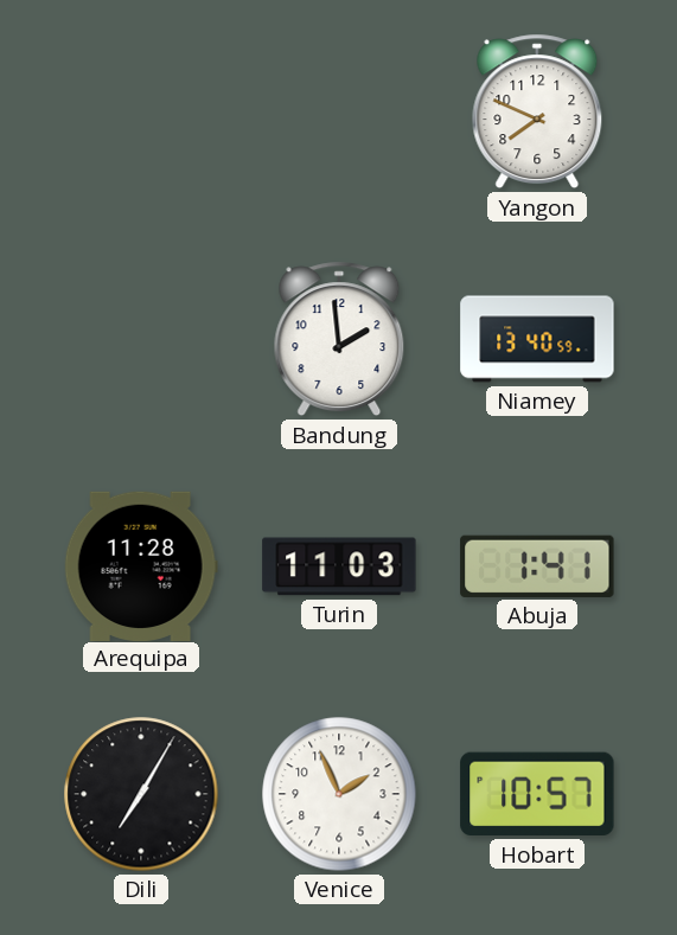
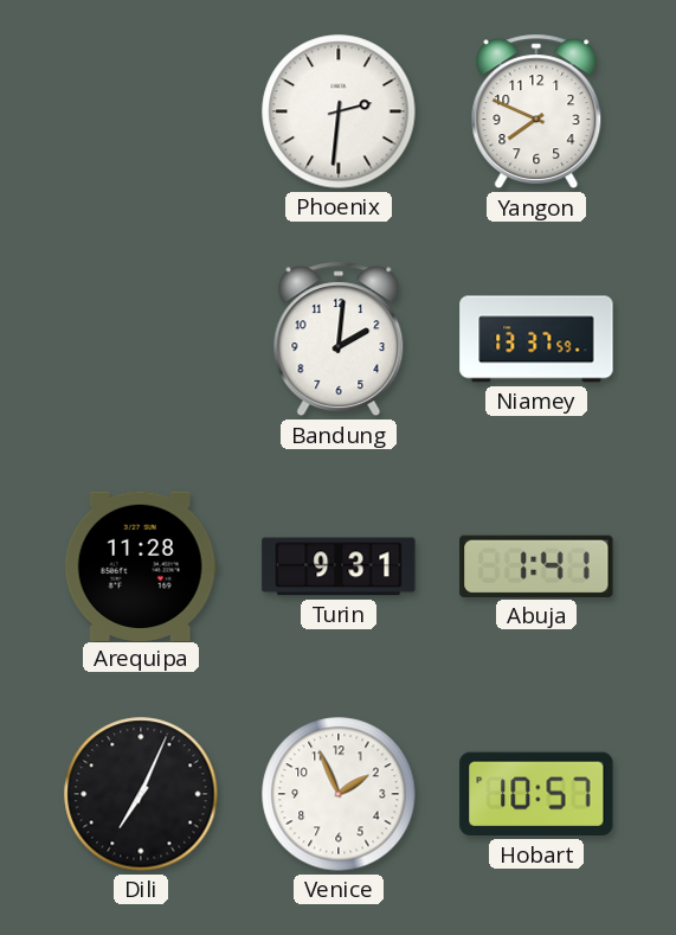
Phoenix: none -> 2:31
Bandung: 1:59 -> 2:01
Niamey: 13:40 -> 13:37
Turin: 11:03 -> 9:31
Dili: 7:05 -> 7:04
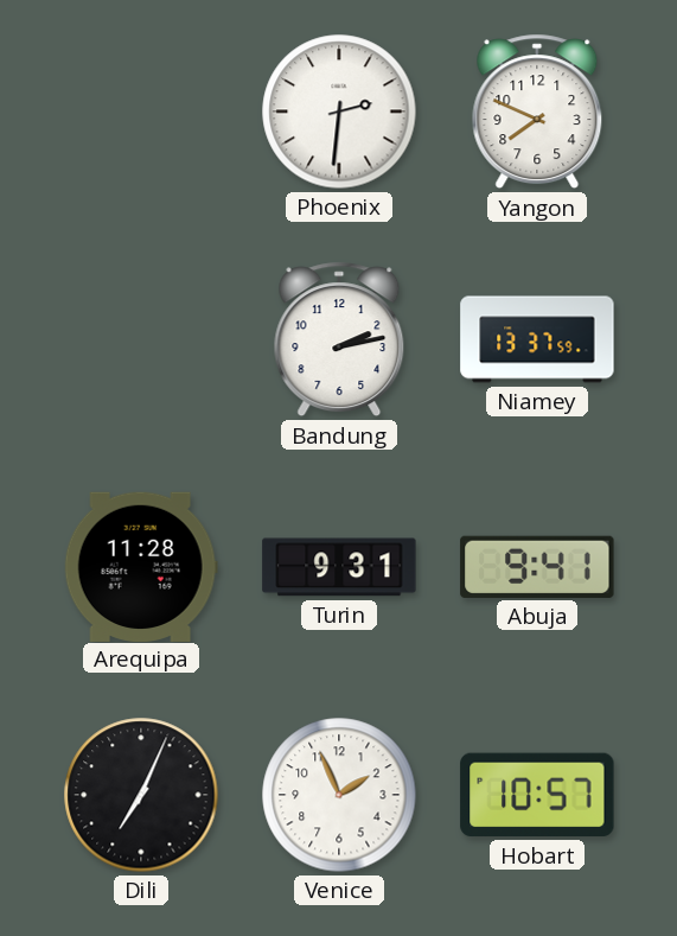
Bandung: 2:01 -> 2:13
Abuja: 1:41 -> 9:41
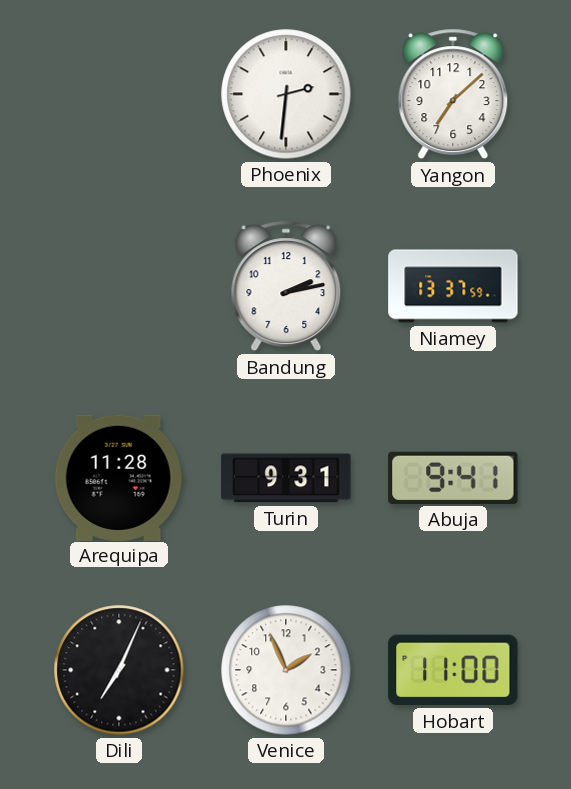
Yangon: 7:49 -> 7:08
Hobart: 10:57 -> 11:00
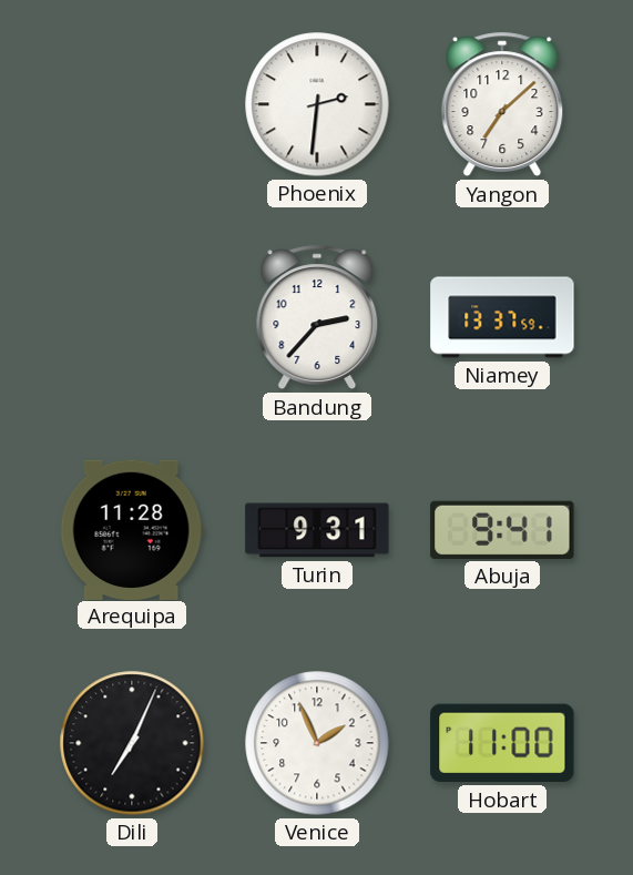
Bandung: 2:13 -> 2:37
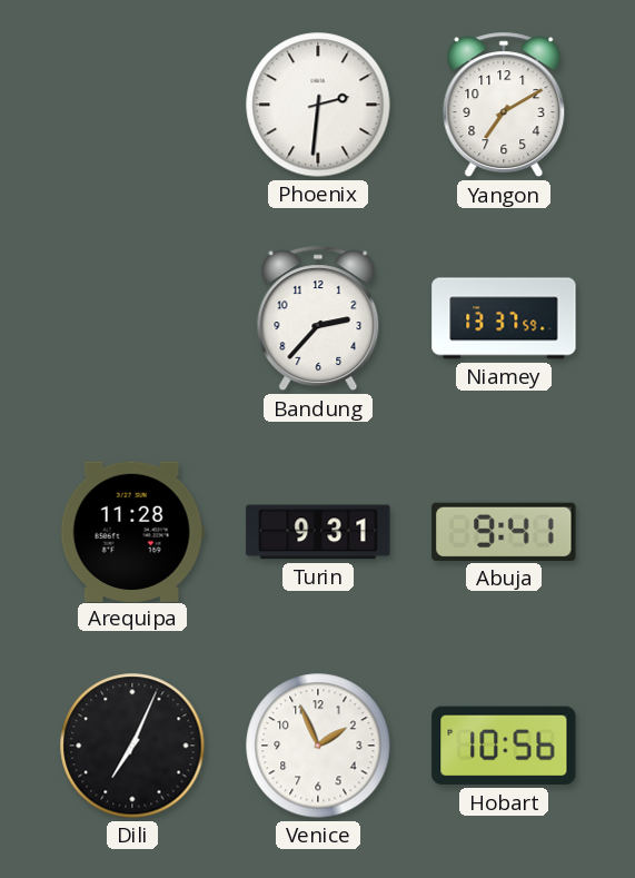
Yangon: 7:08 -> 7:10
Hobart: 11:00 -> 10:56
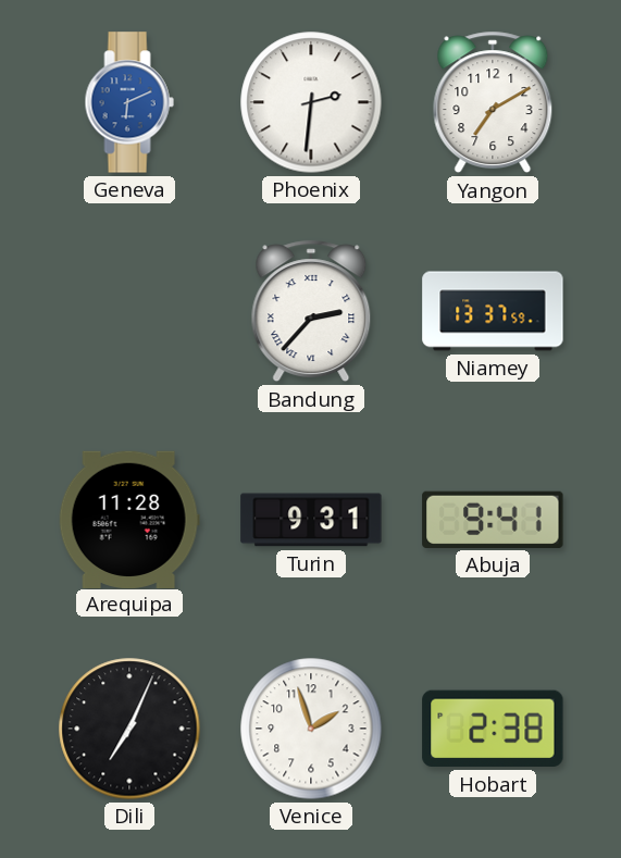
Geneva: none -> 6:11
Bandung numerals: Arabic -> Roman
Venice: 1:56 -> 1:57
Hobart: 10:56 -> 2:38
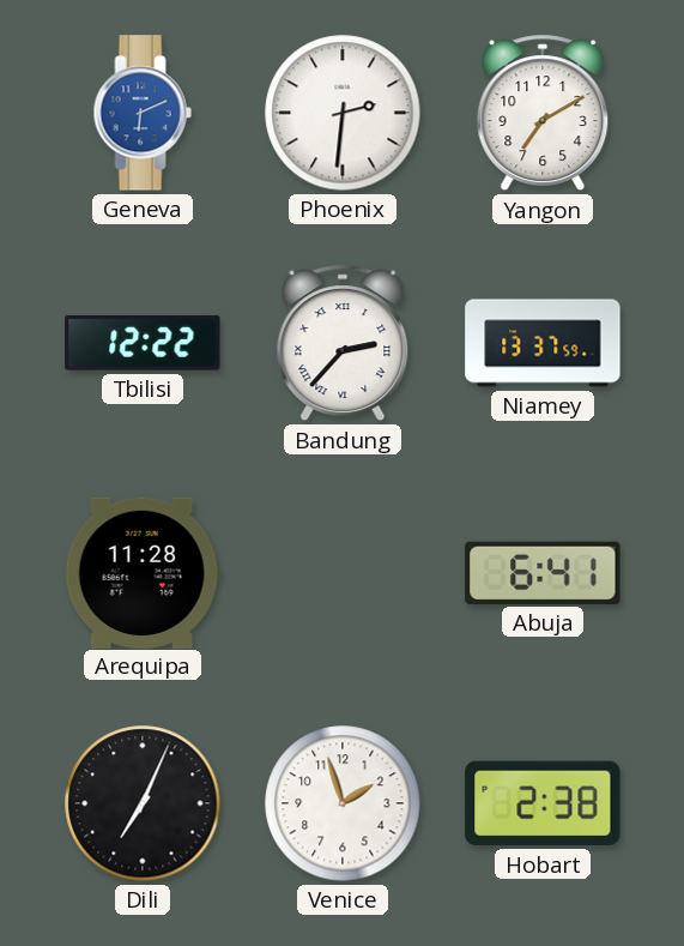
Tbilisi: none -> 12:22
Turin: 9:31 -> none
Abuja: 9:41 -> 6:41
